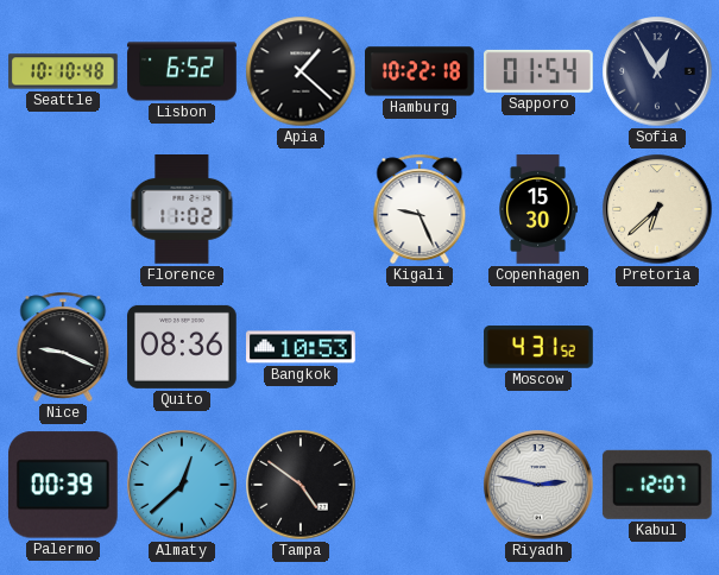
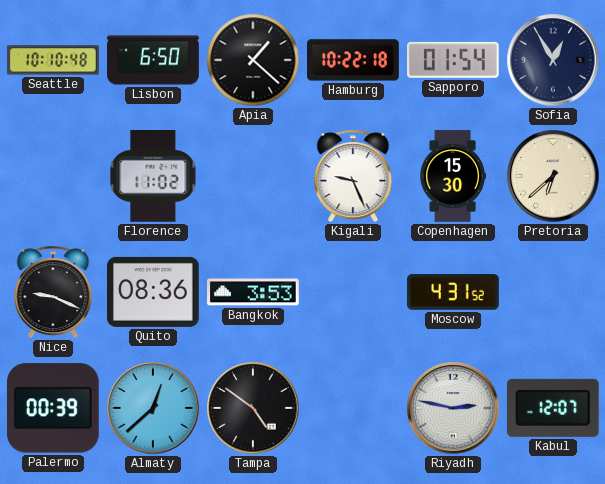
Lisbon: 6:52 -> 6:50
Bangkok: 10:53 -> 3:53
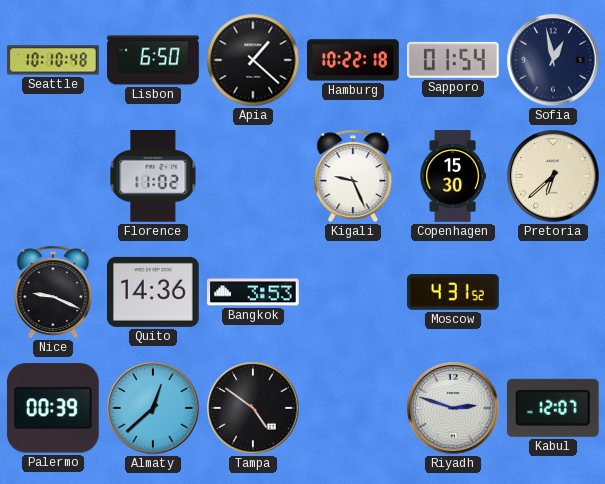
Sofia: 12:55 -> 12:58
Quito: 08:36 -> 14:36
Riyadh: 2:47 -> 2:48
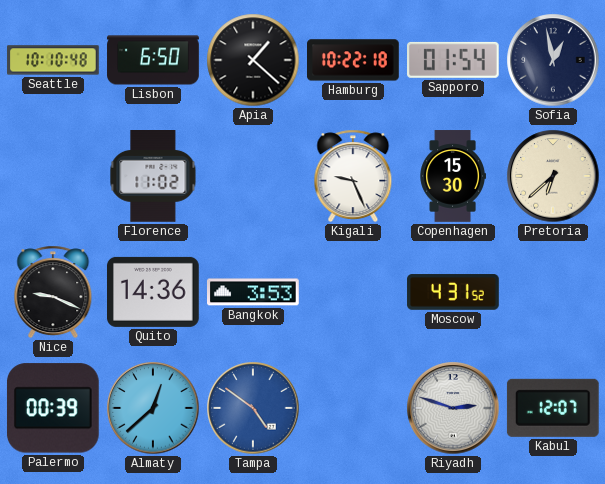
Tampa dial: black -> blue
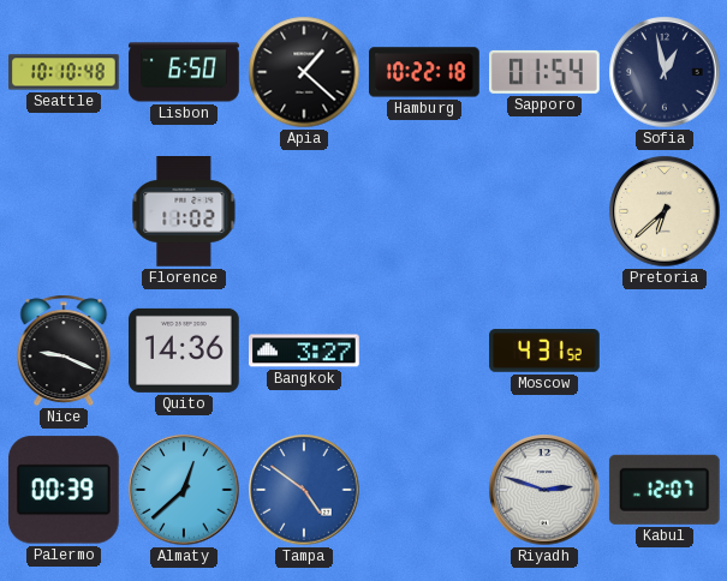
Kigali: 9:26 -> none
Copenhagen: 15:30 -> none
Bangkok: 3:53 -> 3:27
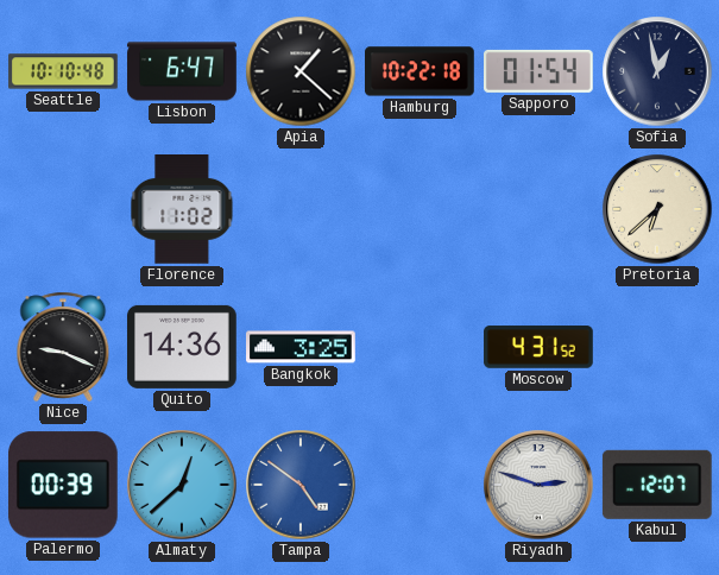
Lisbon: 6:50 -> 6:47
Bangkok: 3:27 -> 3:25
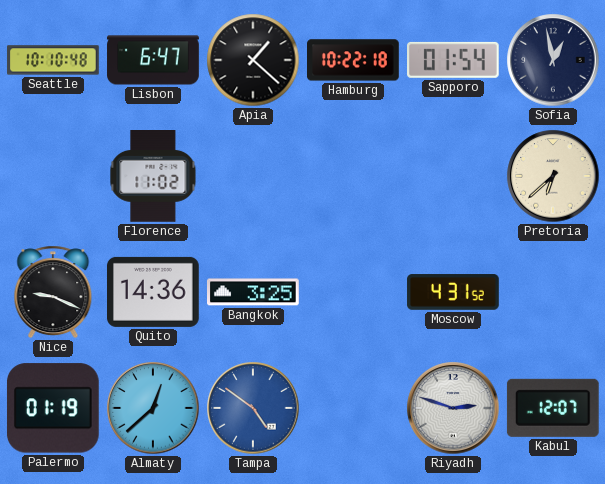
Palermo: 00:39 -> 01:19
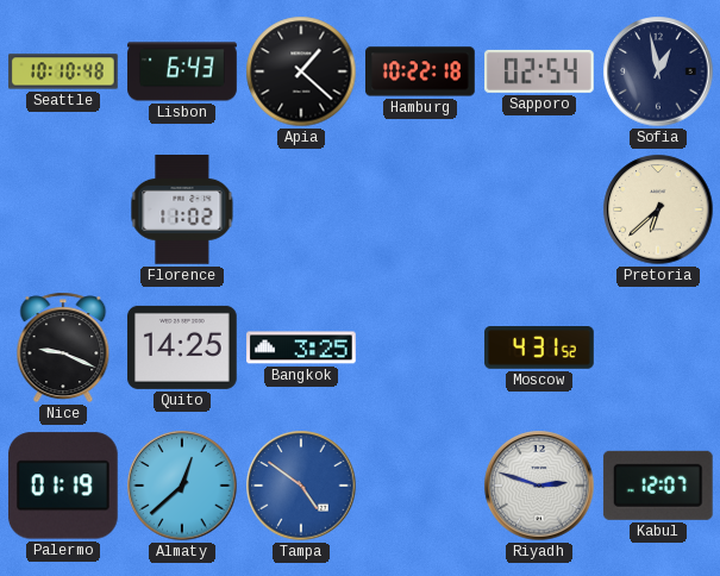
Lisbon: 6:47 -> 6:43
Sapporo: 01:54 -> 02:54
Quito: 14:36 -> 14:25
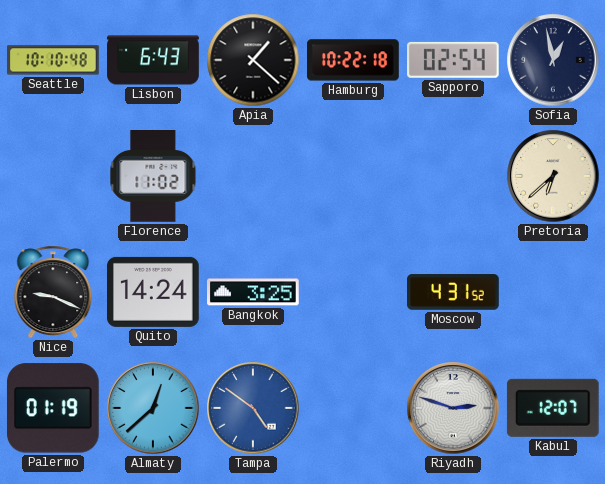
Quito: 14:25 -> 14:24
